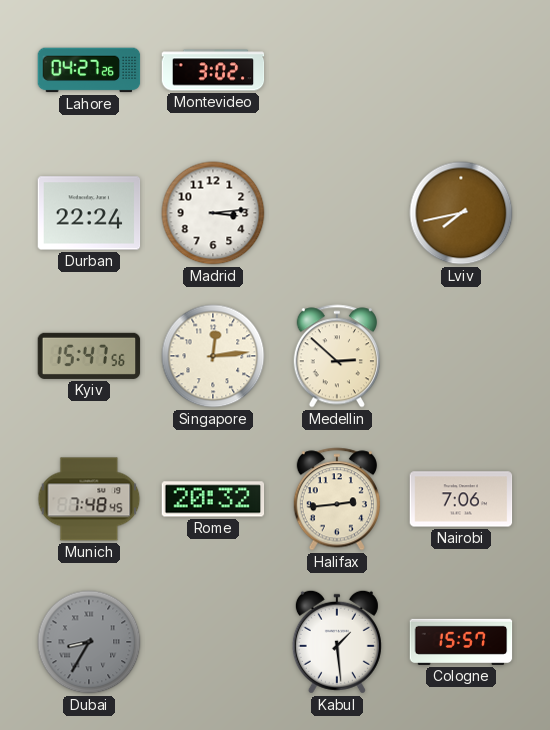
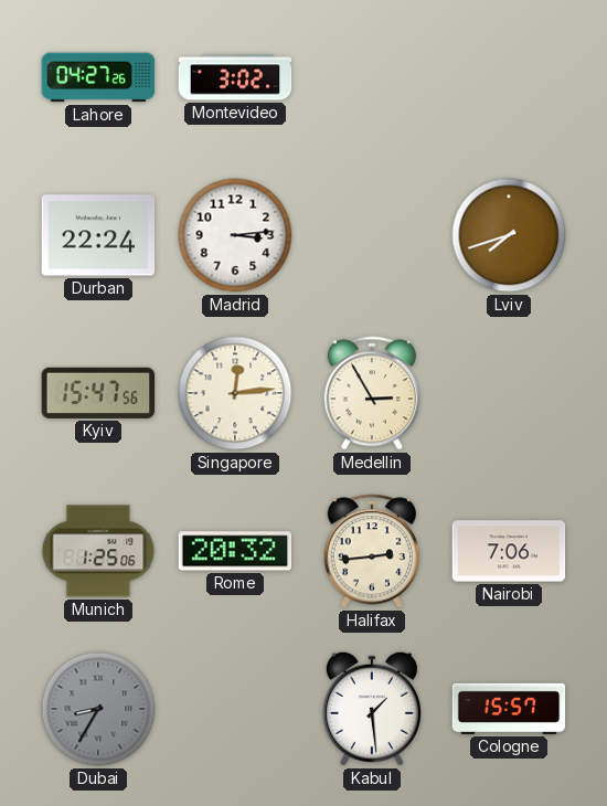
Lviv: 7:43 -> 7:42
Medellin: 2:52 -> 2:55
Munich: 7:48 -> 1:25
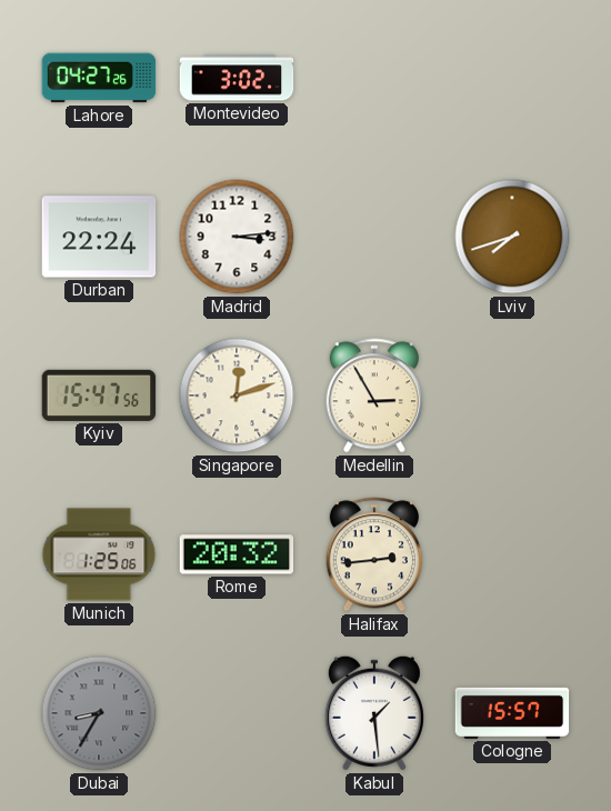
Singapore: 12:14 -> 12:12
Nairobi: 7:06 -> none
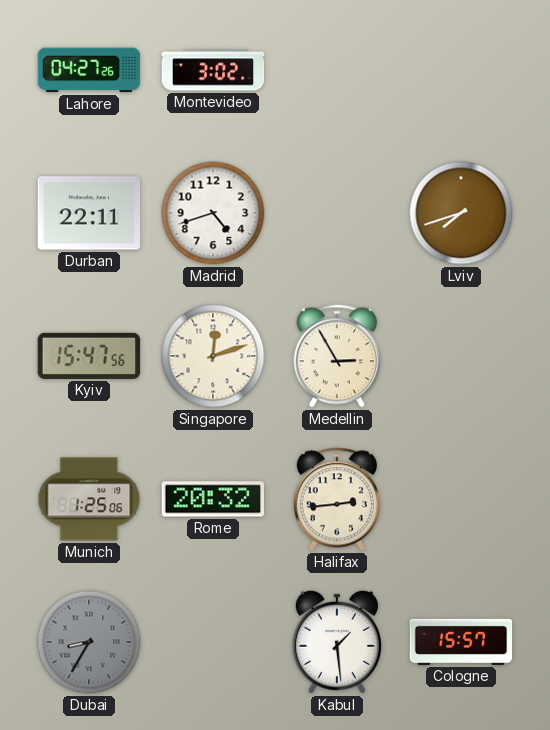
Durban: 22:24 -> 22:11
Madrid: 3:14 -> 4:42
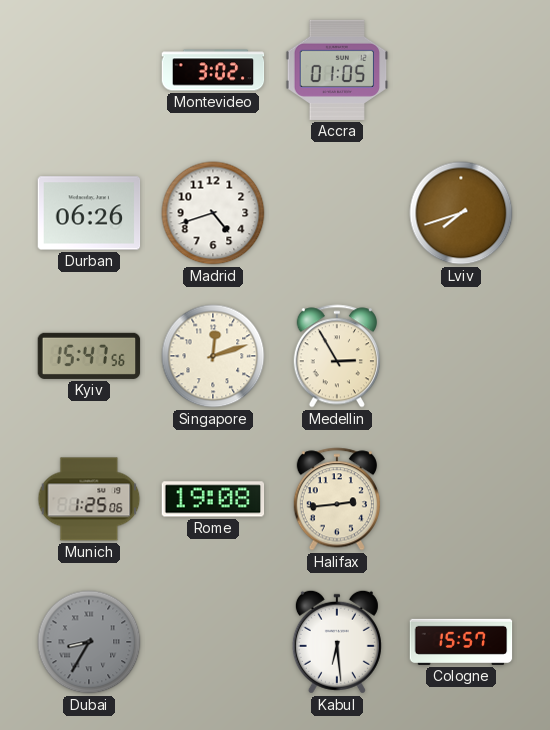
Lahore: 04:27 -> none
Accra: none -> 01:05
Durban: 22:11 -> 06:26
Rome: 20:32 -> 19:08
Kabul: 1:29 -> 6:29
